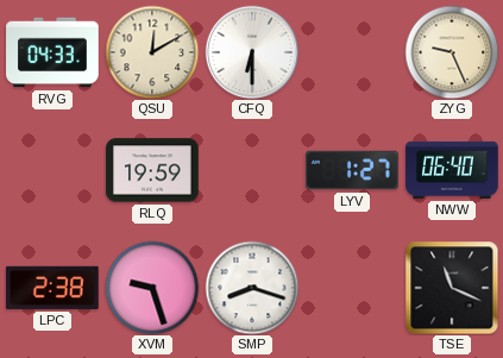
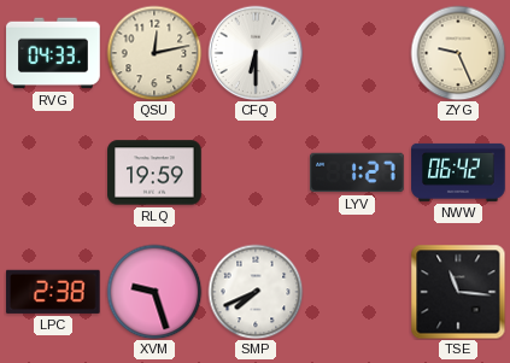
QSU: 12:10 -> 12:13
NWW: 06:40 -> 06:42
SMP: 8:18 -> 7:41
TSE: 11:19 -> 11:16
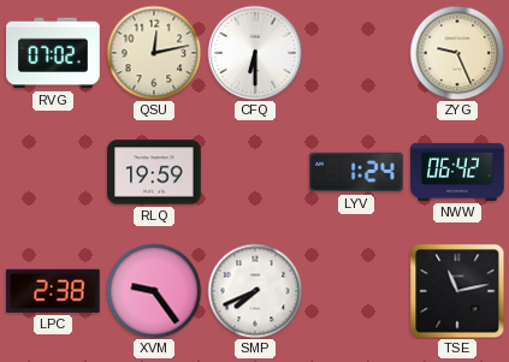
RVG: 04:33 -> 07:02
LYV: 1:27 -> 1:24
XVM: 9:27 -> 9:24
TSE: 11:16 -> 11:13
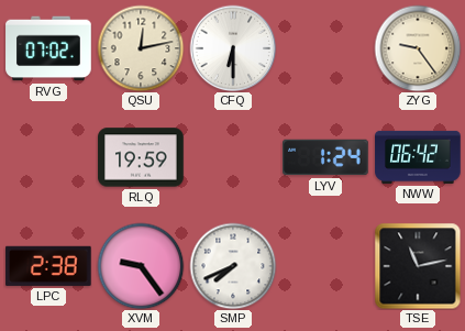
ZYG: 9:26 -> 9:24
